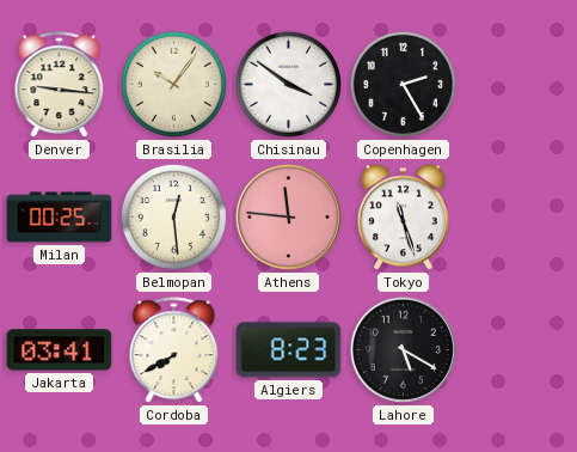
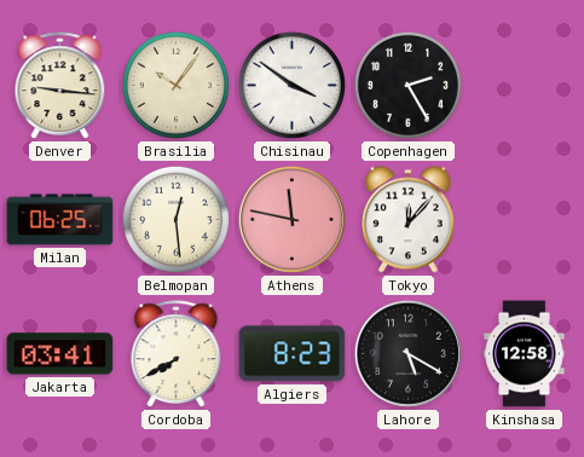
Milan: 00:25 -> 06:25
Athens: 11:46 -> 11:47
Tokyo: 11:27 -> 12:07
Kinshasa: none -> 12:58
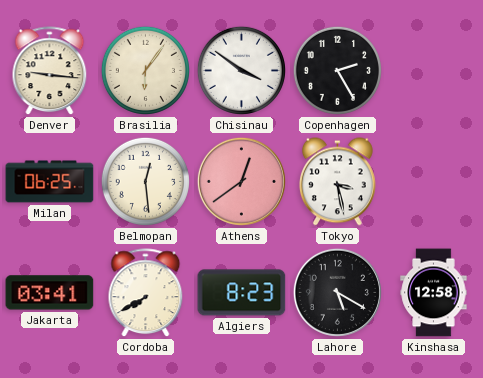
Brasilia: 10:06 -> 6:06
Athens: 11:47 -> 12:39
Tokyo: 12:07 -> 3:28
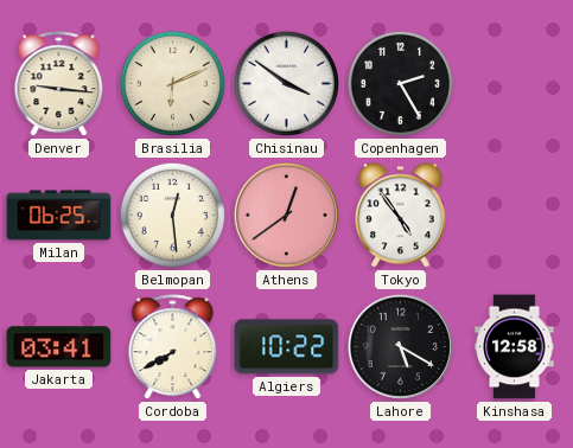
Brasilia: 6:06 -> 6:11
Tokyo: 3:28 -> 4:54
Algiers: 8:23 -> 10:22
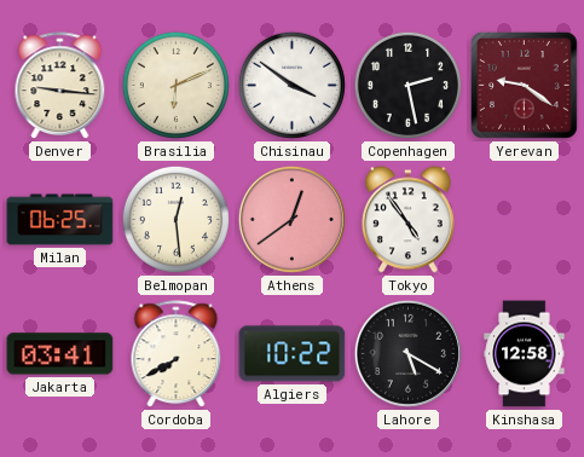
Copenhagen: 2:25 -> 2:28
Yerevan: none -> 9:21
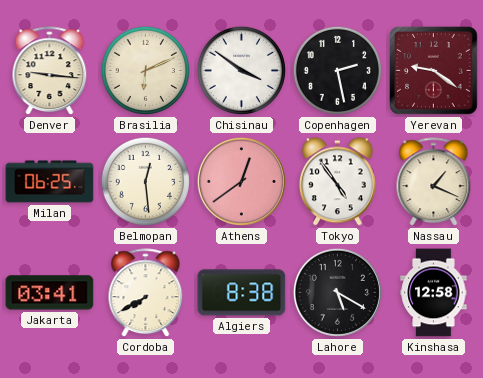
Nassau: none -> 1:19
Algiers: 10:22 -> 8:38
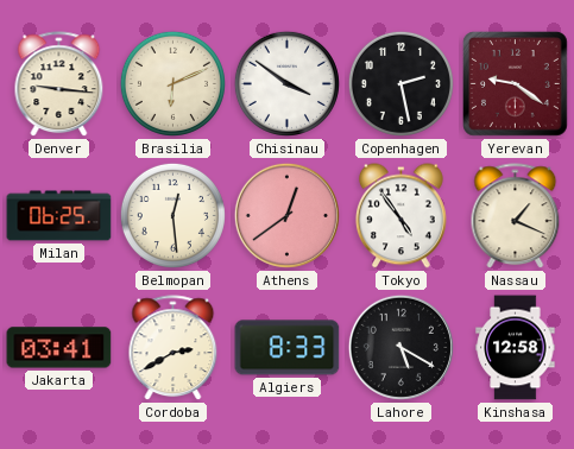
Cordoba: 7:40 -> 2:40
Algiers: 8:38 -> 8:33
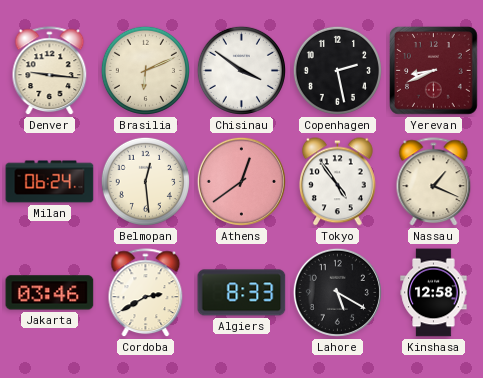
Yerevan: 9:21 -> 8:41
Milan: 06:25 -> 06:24
Jakarta: 03:41 -> 03:46
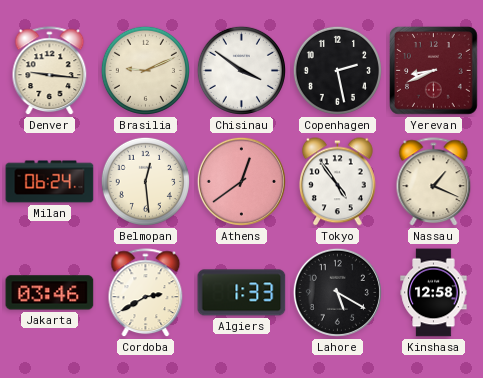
Brasilia: 6:11 -> 9:11
Algiers: 8:33 -> 1:33
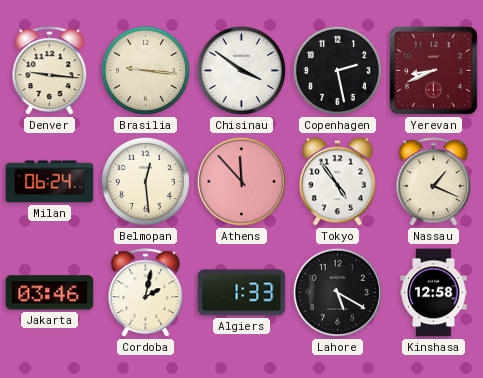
Brasilia: 9:11 -> 9:16
Athens: 12:39 -> 11:53
Cordoba: 2:40 -> 2:02
